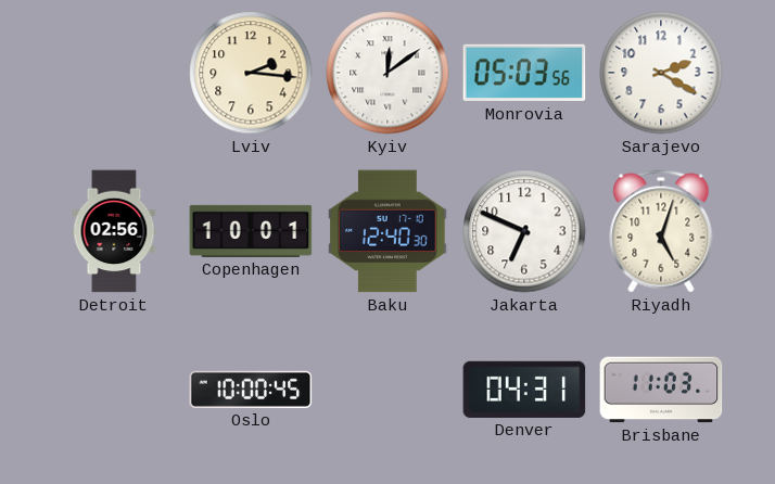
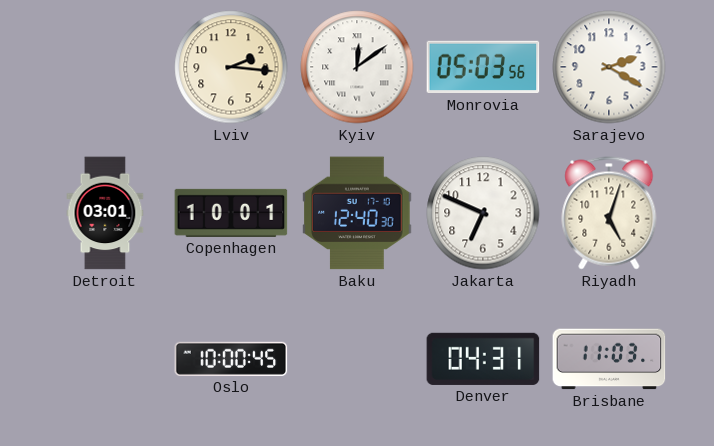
Detroit: 02:56 -> 03:01
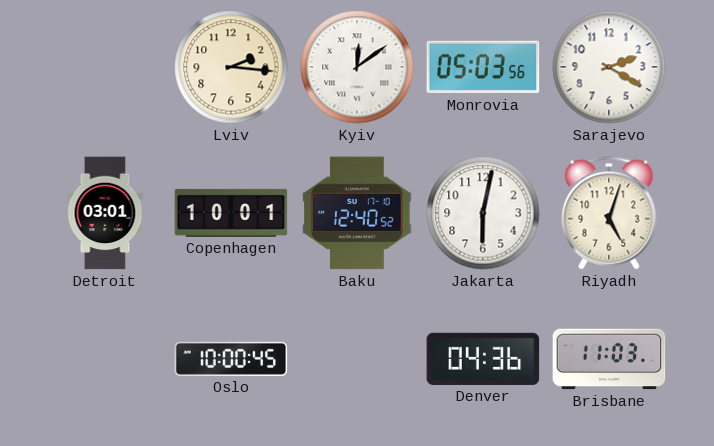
Baku: 12:40:30 -> 12:40:52
Jakarta: 6:49 -> 6:02
Denver: 04:31 -> 04:36
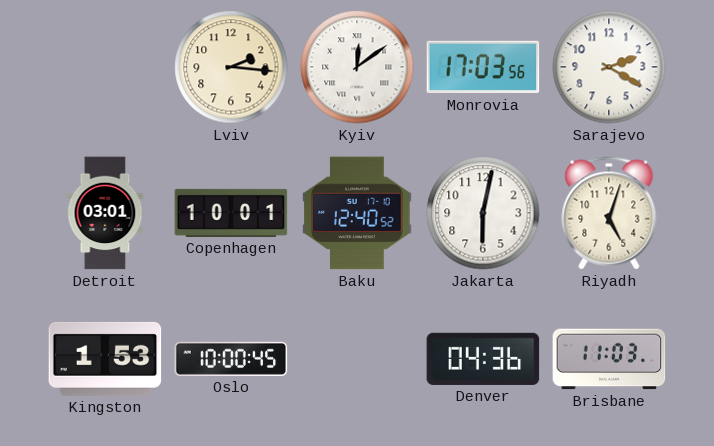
Monrovia: 05:03 -> 17:03
Kingston: none -> 1:53
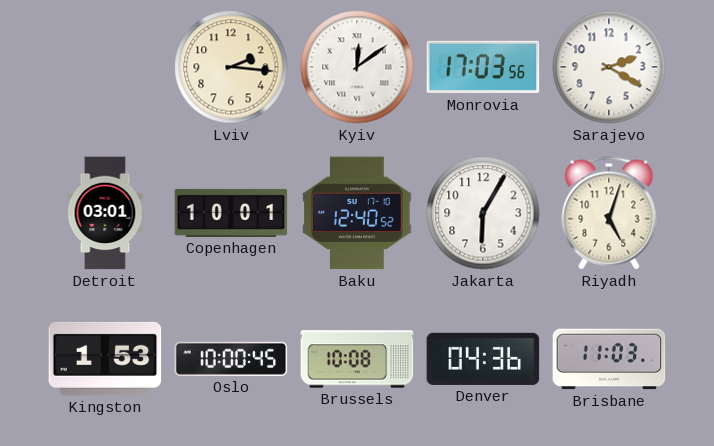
Jakarta: 6:02 -> 6:05
Brussels: none -> 10:08
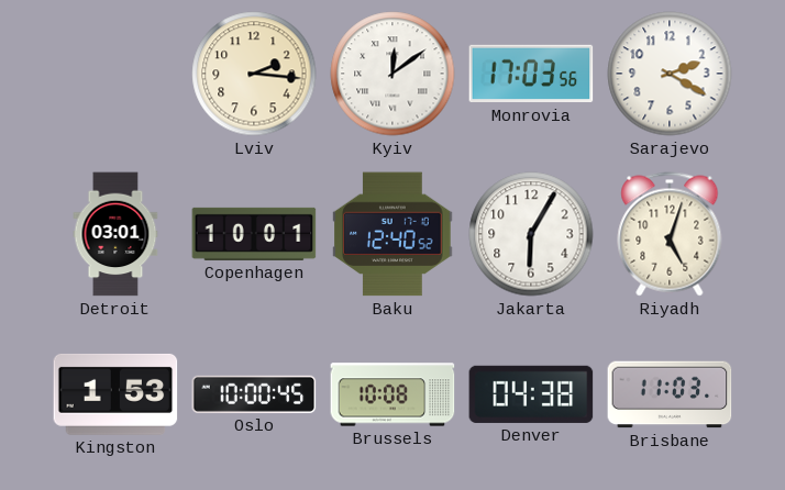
Denver: 04:36 -> 04:38
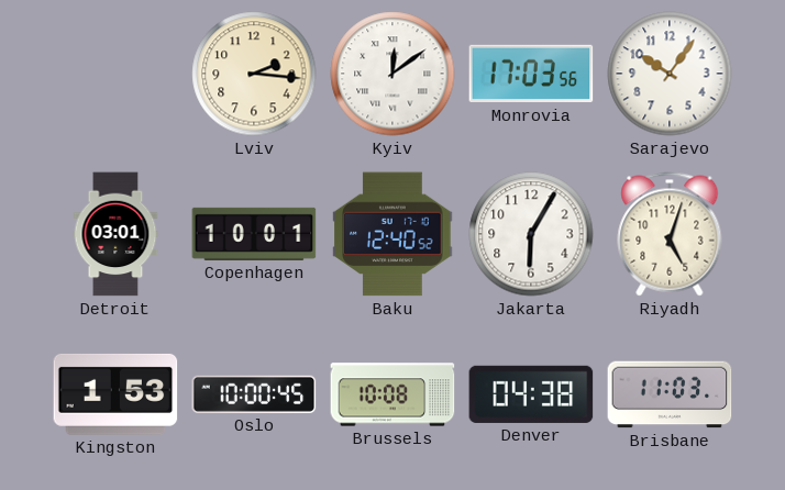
Sarajevo: 2:20 -> 10:06
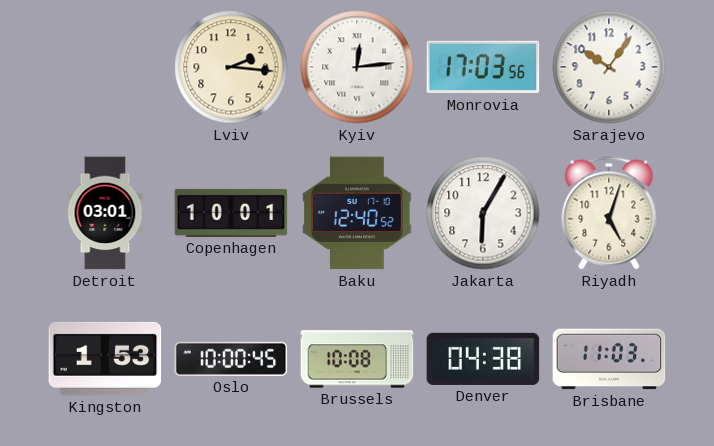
Kyiv: 12:09 -> 12:14
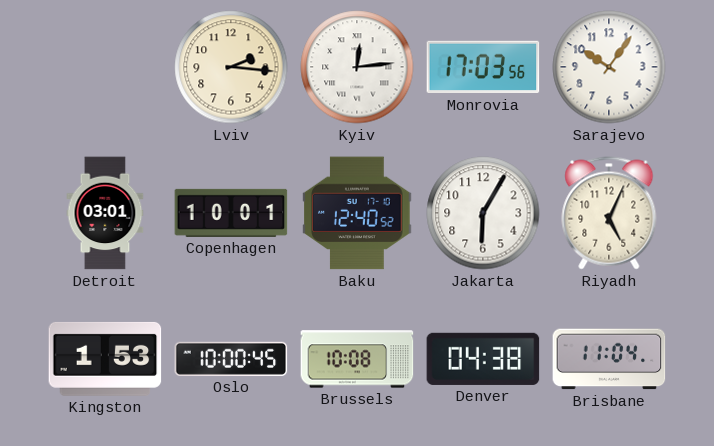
Riyadh: 5:03 -> 5:04
Brisbane: 11:03 -> 11:04
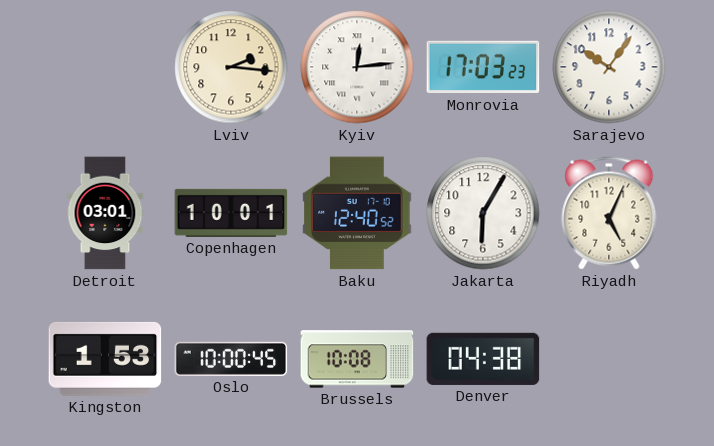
Monrovia: 17:03:56 -> 17:03:23
Brisbane: 11:04 -> none
